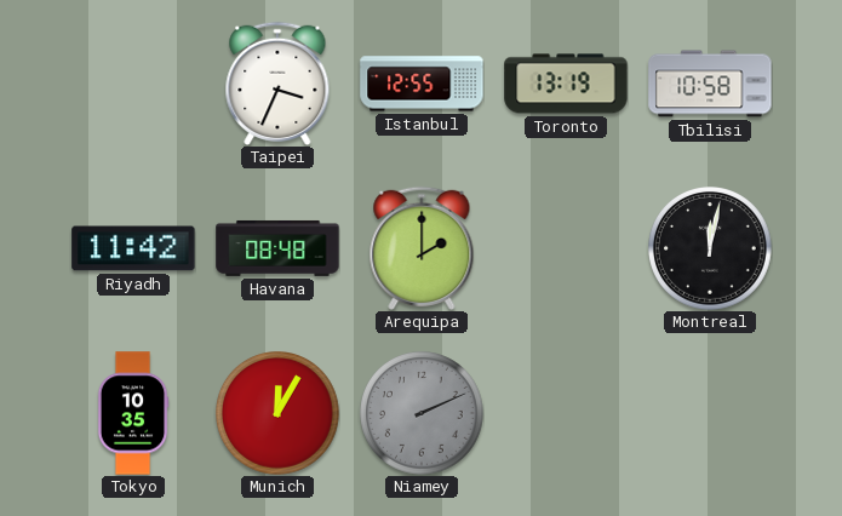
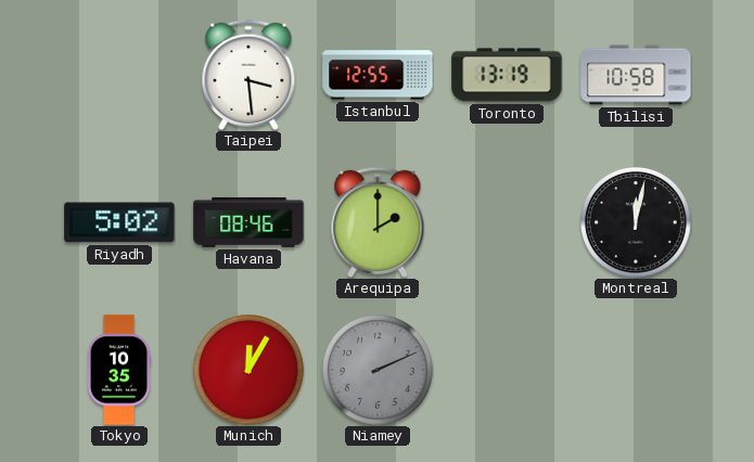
Taipei: 3:34 -> 3:29
Riyadh: 11:42 -> 5:02
Havana: 08:48 -> 08:46
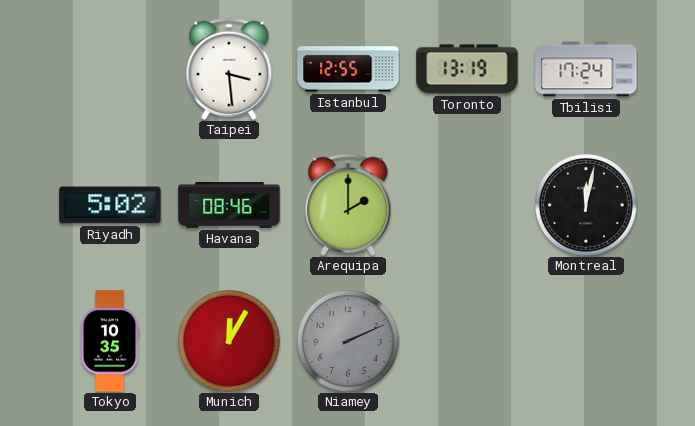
Tbilisi: 10:58 -> 17:24
